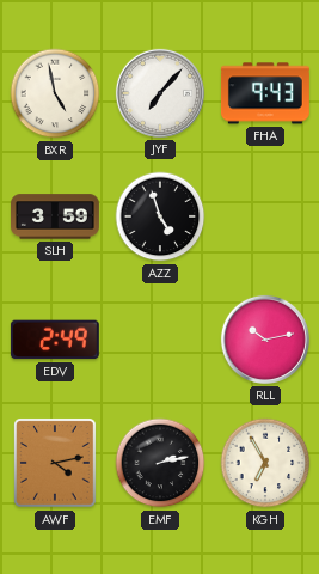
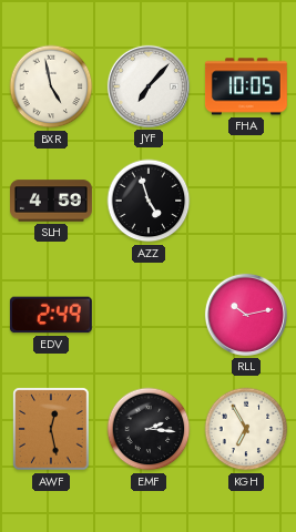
FHA: 9:43 -> 10:05
SLH: 3:59 -> 4:59
AWF: 4:13 -> 12:28
EMF: 2:13 -> 2:16
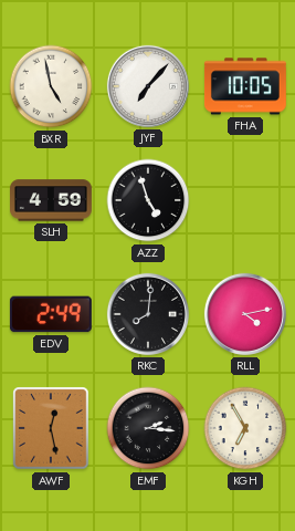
RKC: none -> 8:01
RLL: 10:13 -> 4:13
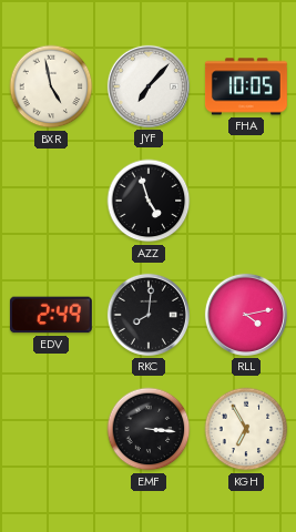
SLH: 4:59 -> none
AWF: 12:28 -> none
EMF: 2:16 -> 3:16
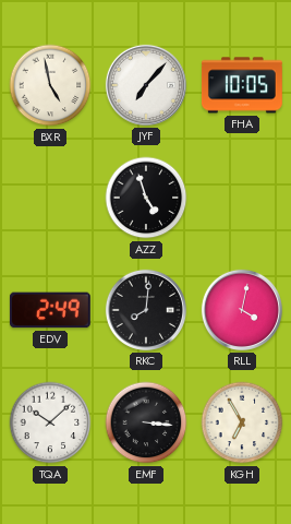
RLL: 4:13 -> 4:02
TQA: none -> 10:08
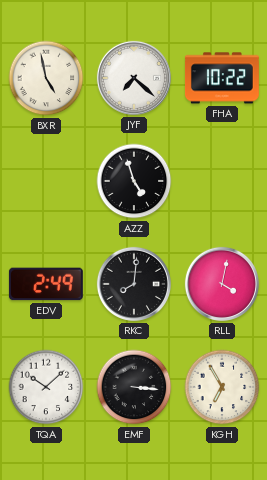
JYF: 7:07 -> 7:22
FHA: 10:05 -> 10:22
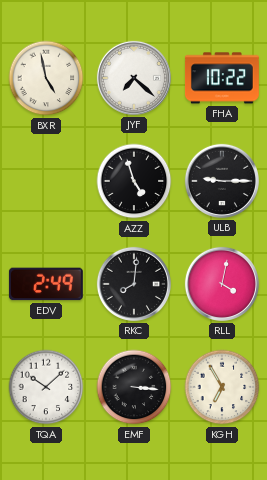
ULB: none -> 9:15
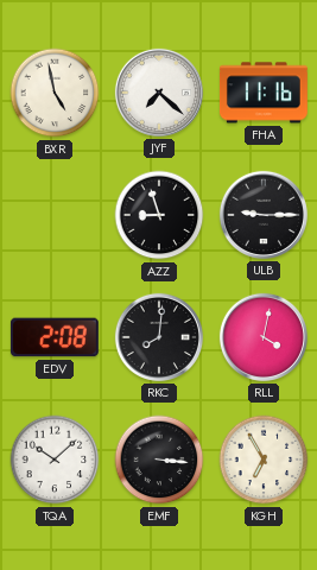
FHA: 10:22 -> 11:16
AZZ: 4:57 -> 8:57
EDV: 2:49 -> 2:08
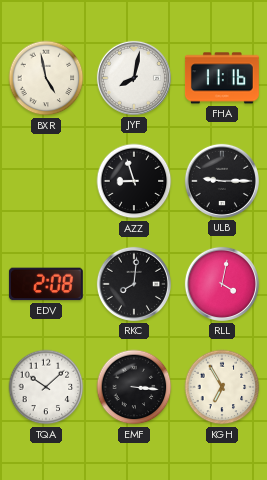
JYF: 7:22 -> 8:02
